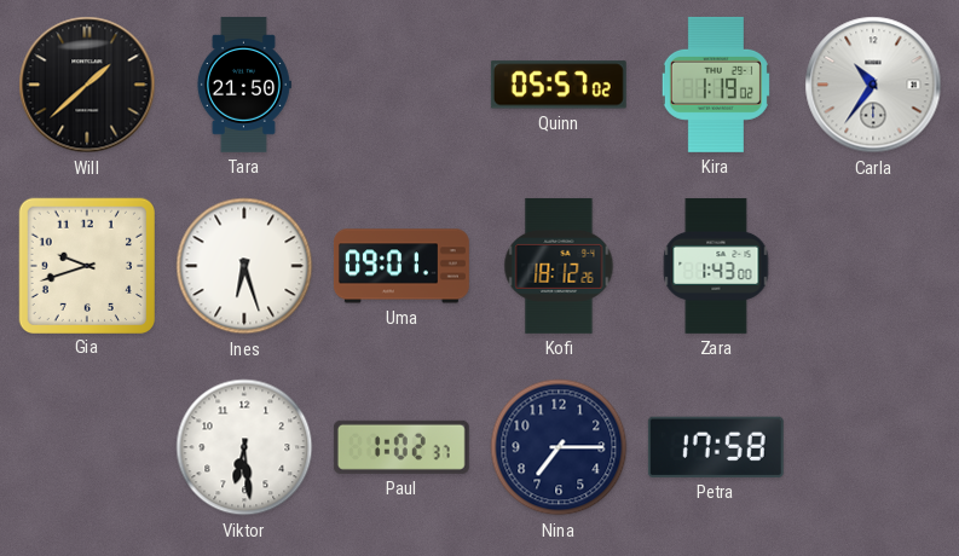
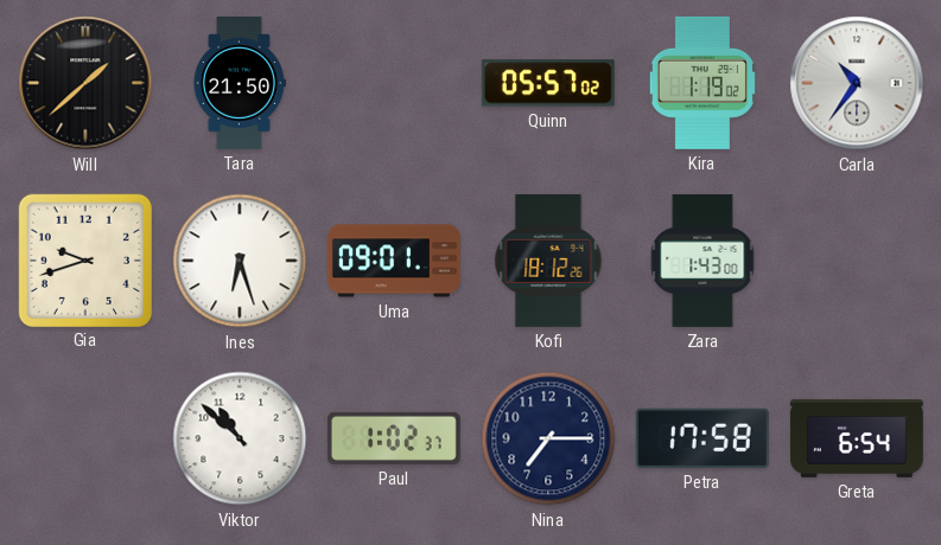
Viktor: 6:29 -> 10:52
Greta: none -> 6:54
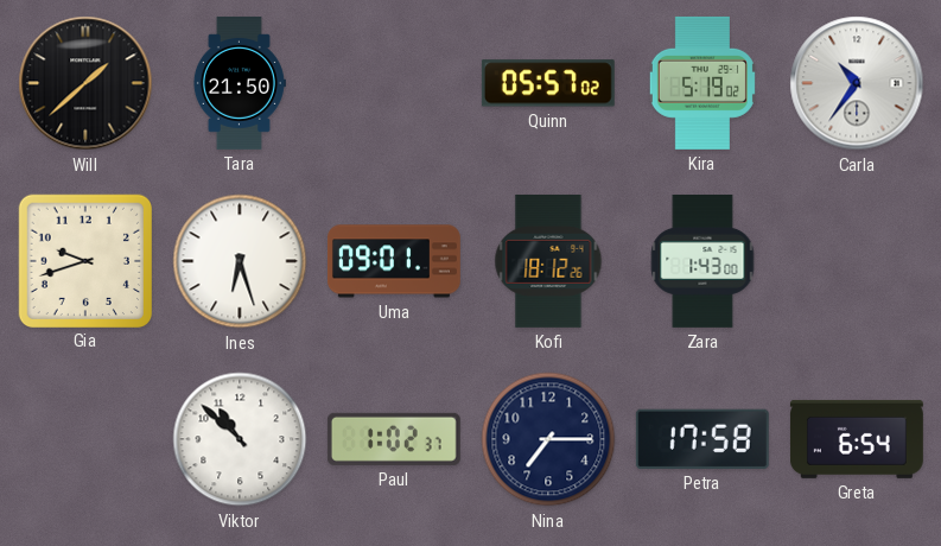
Kira: 1:19 -> 5:19
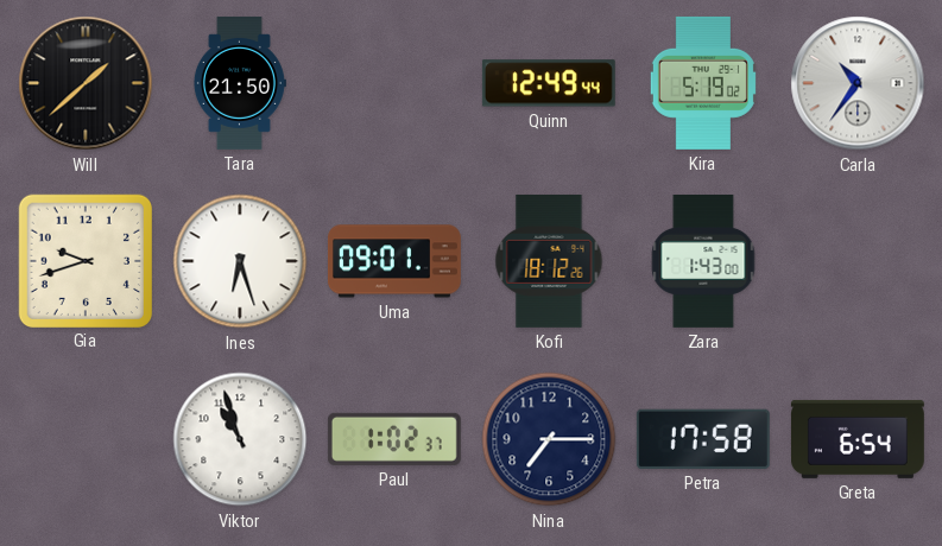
Quinn: 05:57 -> 12:49
Viktor: 10:52 -> 10:57
